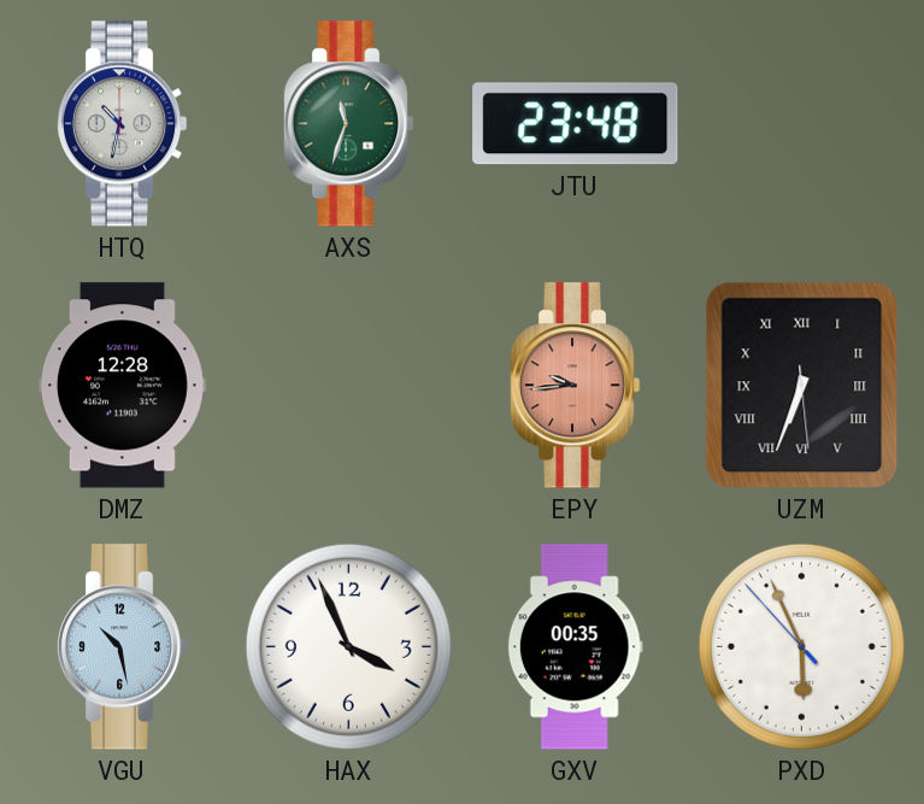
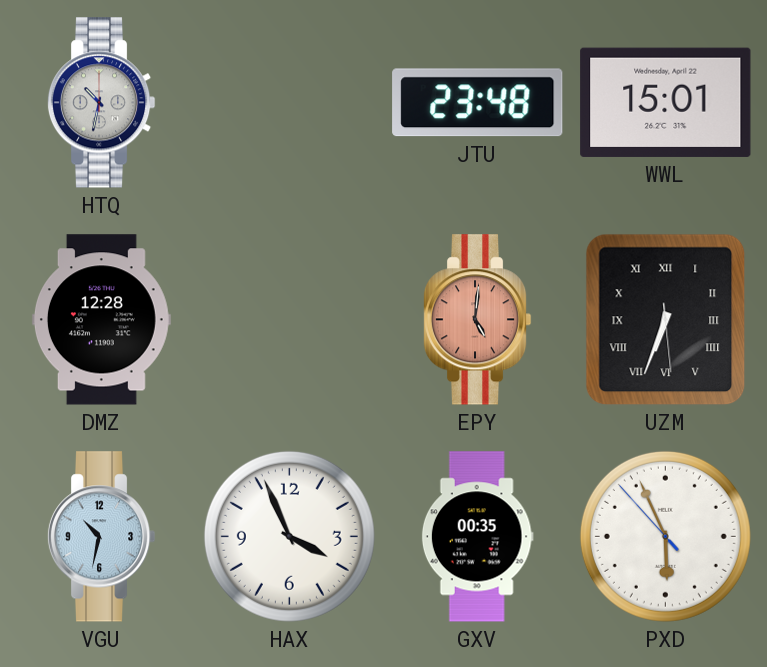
AXS: 11:33 -> none
WWL: none -> 15:01
EPY: 9:44 -> 5:01
VGU: 10:28 -> 10:32
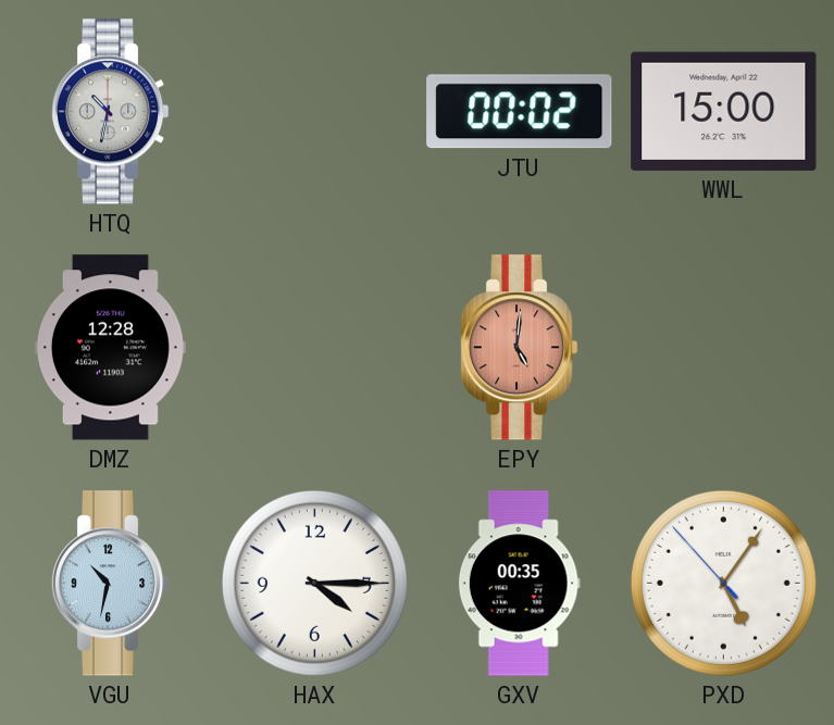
JTU: 23:48 -> 00:02
WWL: 15:01 -> 15:00
UZM: 6:33 -> none
HAX: 3:56 -> 4:15
PXD: 5:55 -> 5:05
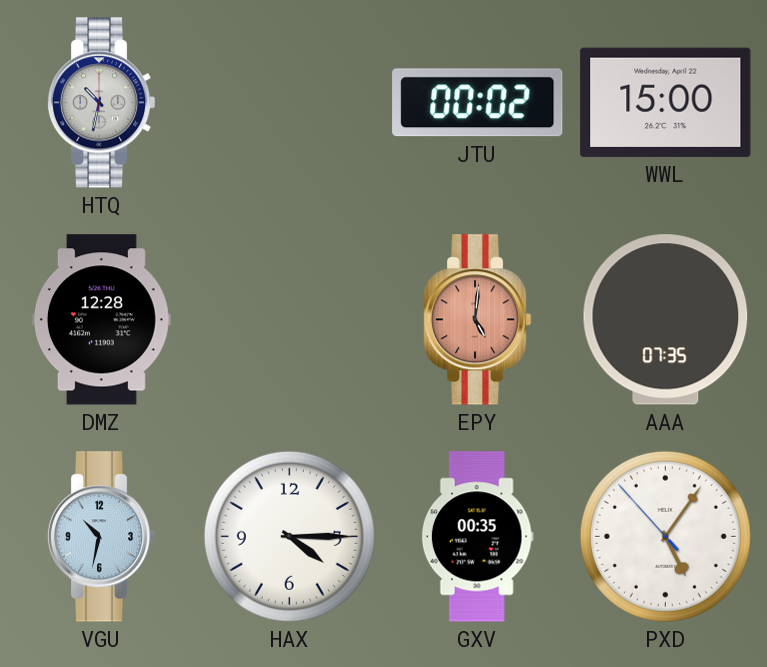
AAA: none -> 07:35
